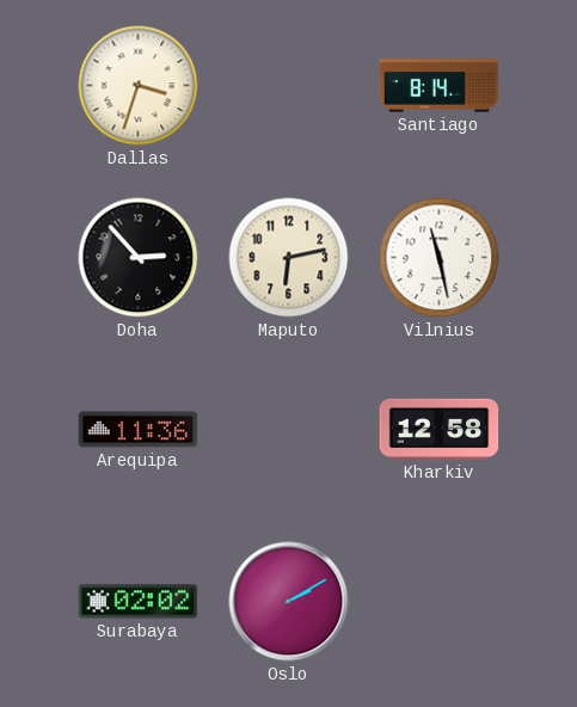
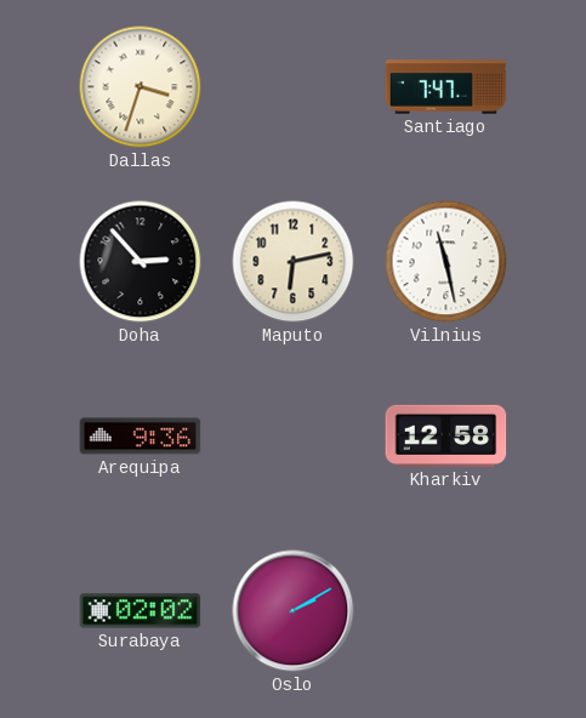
Santiago: 8:14 -> 7:47
Arequipa: 11:36 -> 9:36
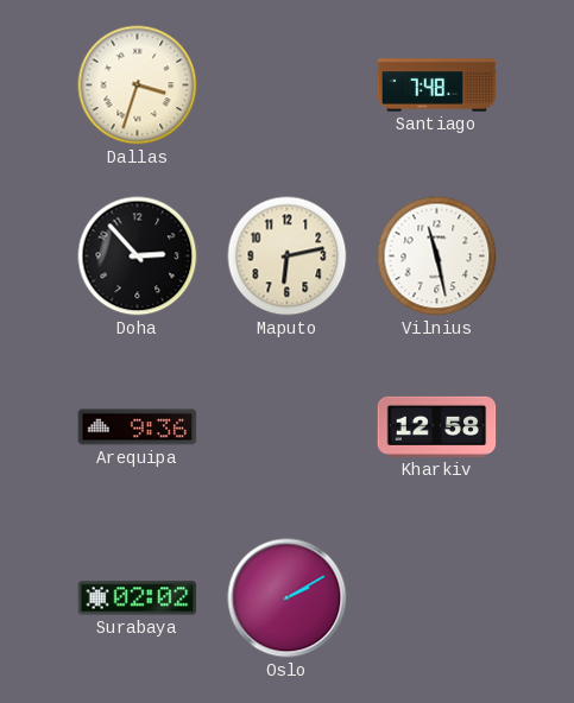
Santiago: 7:47 -> 7:48
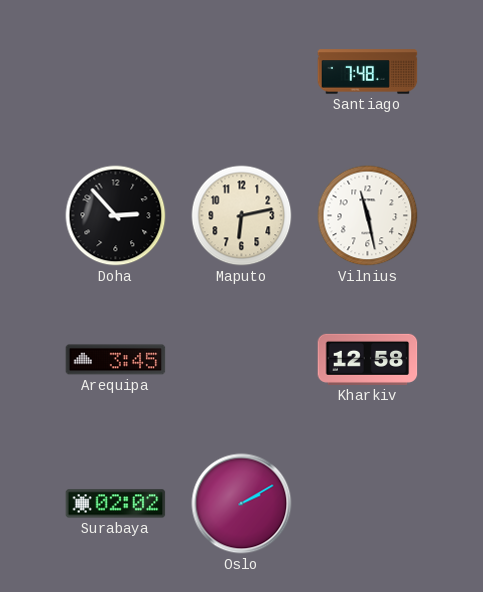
Dallas: 3:33 -> none
Arequipa: 9:36 -> 3:45
